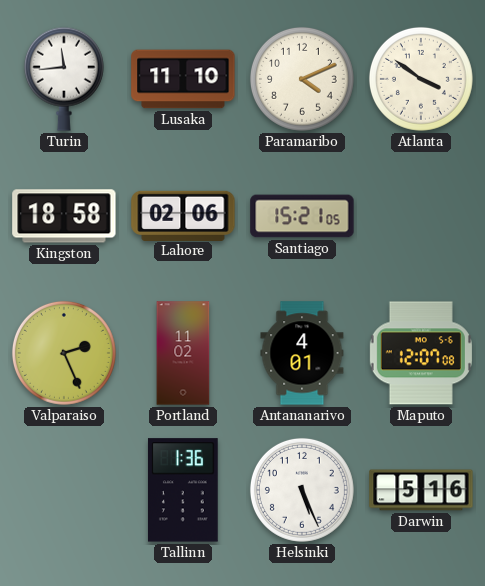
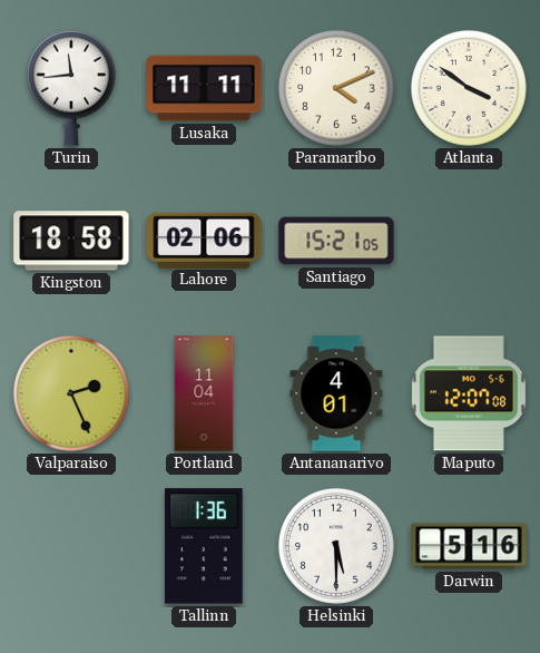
Lusaka: 11:10 -> 11:11
Portland: 11:02 -> 11:04
Helsinki: 5:26 -> 5:30
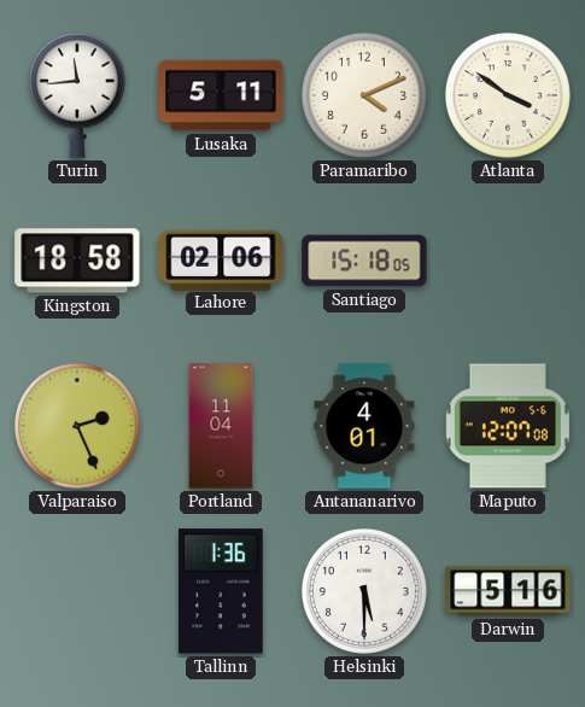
Lusaka: 11:11 -> 5:11
Santiago: 15:21 -> 15:18
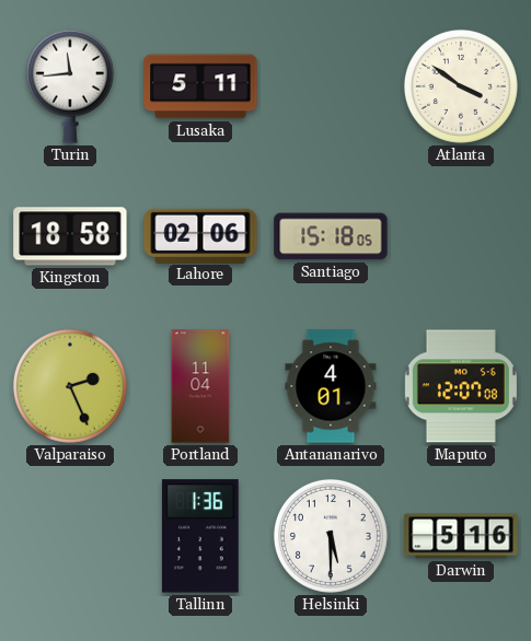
Paramaribo: 4:11 -> none
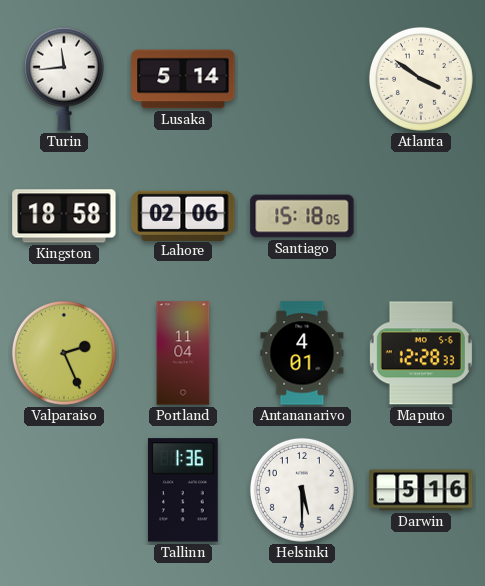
Lusaka: 5:11 -> 5:14
Maputo: 12:07 -> 12:28
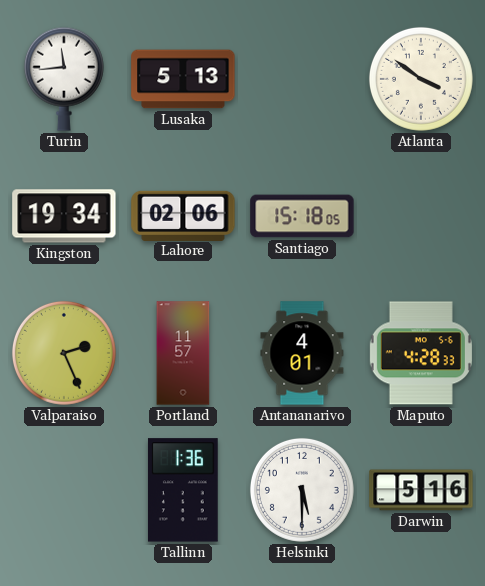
Lusaka: 5:14 -> 5:13
Kingston: 18:58 -> 19:34
Portland: 11:04 -> 11:57
Maputo: 12:28 -> 4:28
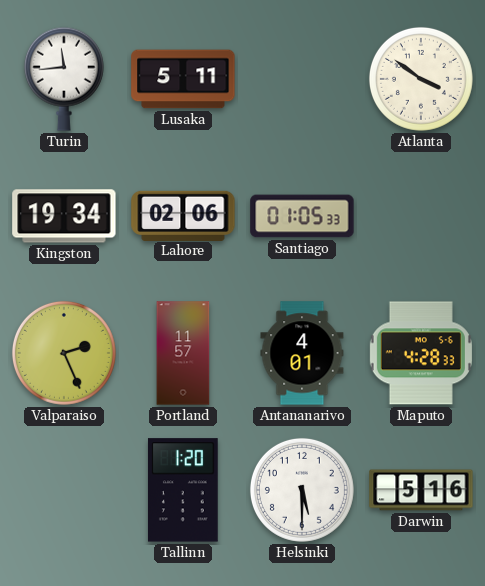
Lusaka: 5:13 -> 5:11
Santiago: 15:18 -> 01:05
Tallinn: 1:36 -> 1:20
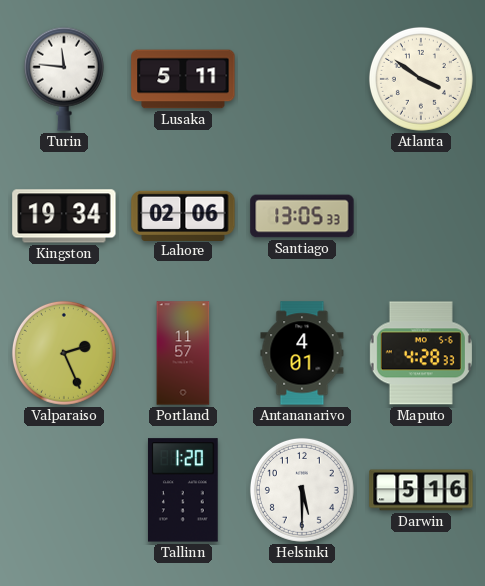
Turin: 11:44 -> 11:46
Santiago: 01:05 -> 13:05
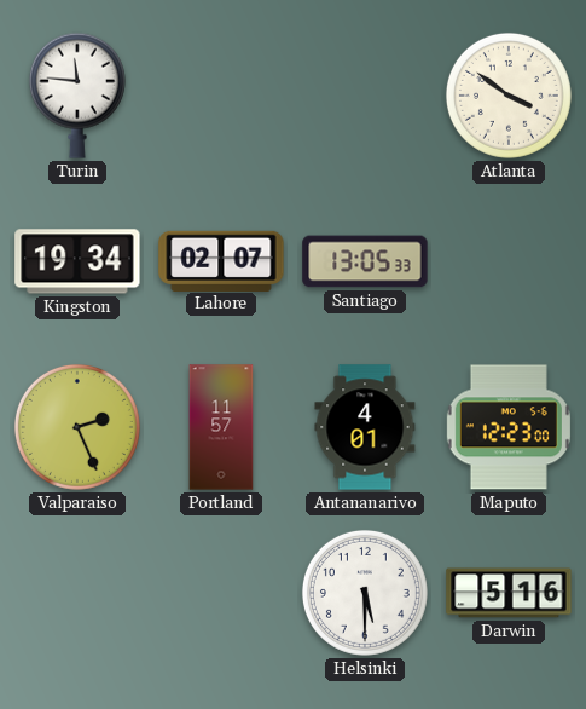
Lusaka: 5:11 -> none
Lahore: 02:06 -> 02:07
Maputo: 4:28 -> 12:23
Tallinn: 1:20 -> none
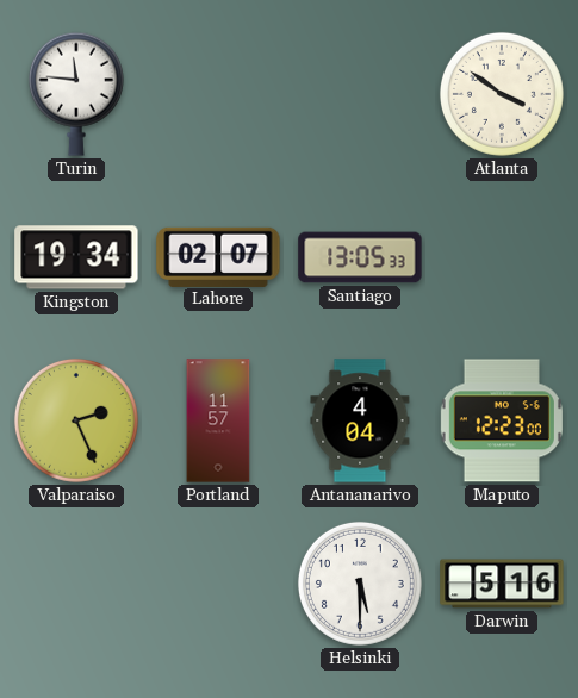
Antananarivo: 4:01 -> 4:04
